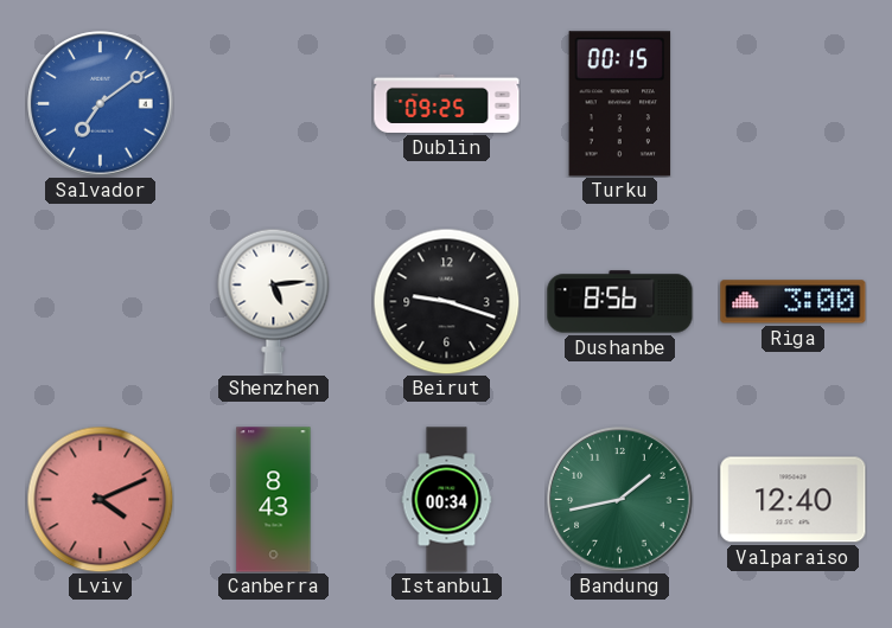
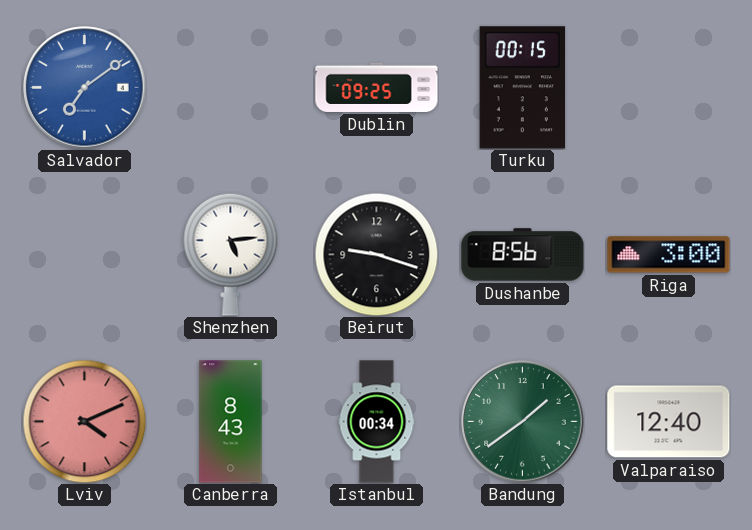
Bandung: 1:43 -> 1:39
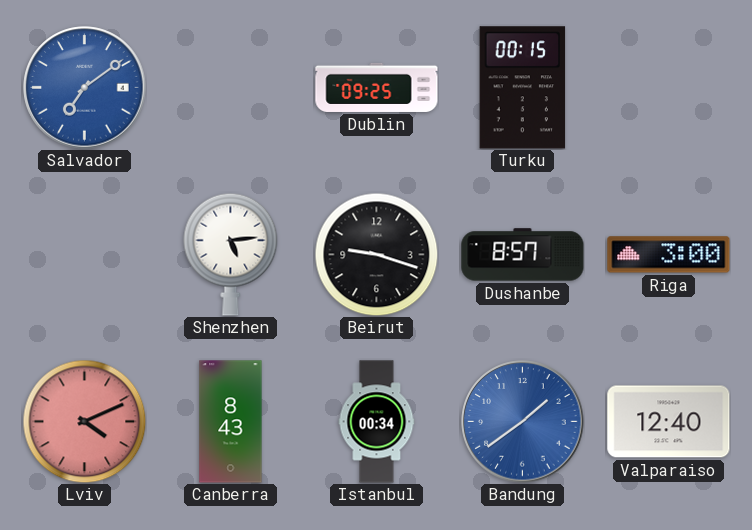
Dushanbe: 8:56 -> 8:57
Bandung dial: green -> blue
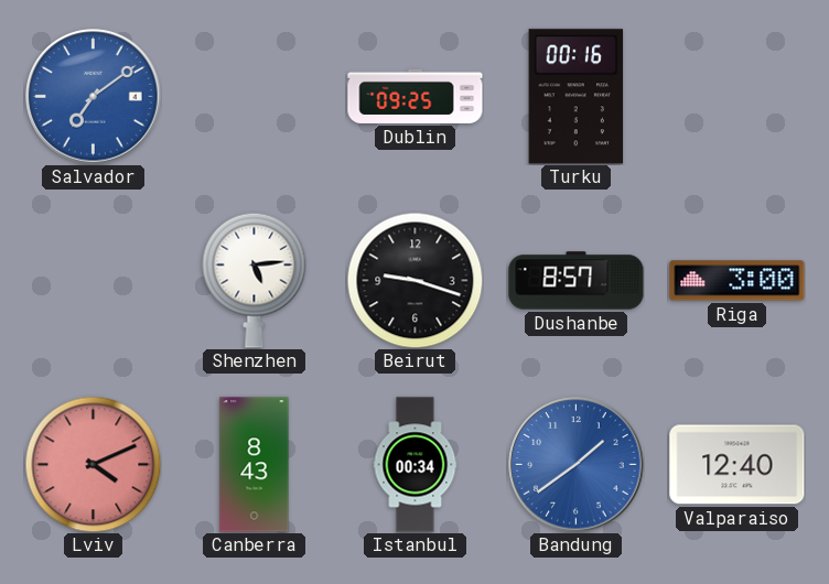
Turku: 00:15 -> 00:16
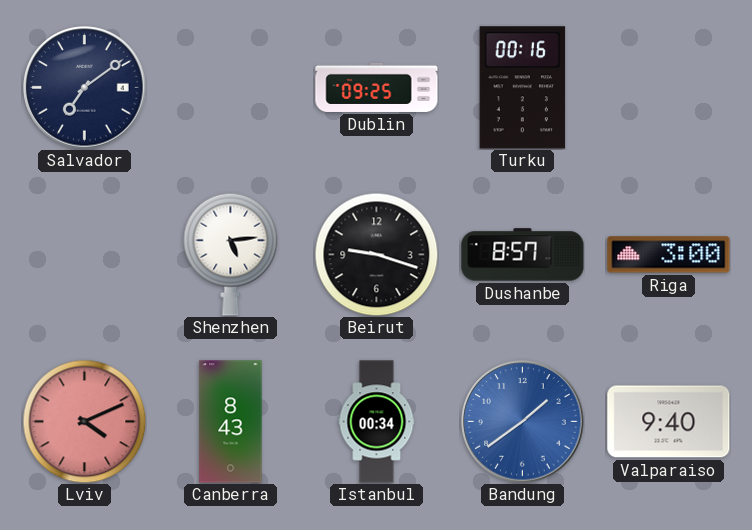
Salvador dial: blue -> navy
Valparaiso: 12:40 -> 9:40
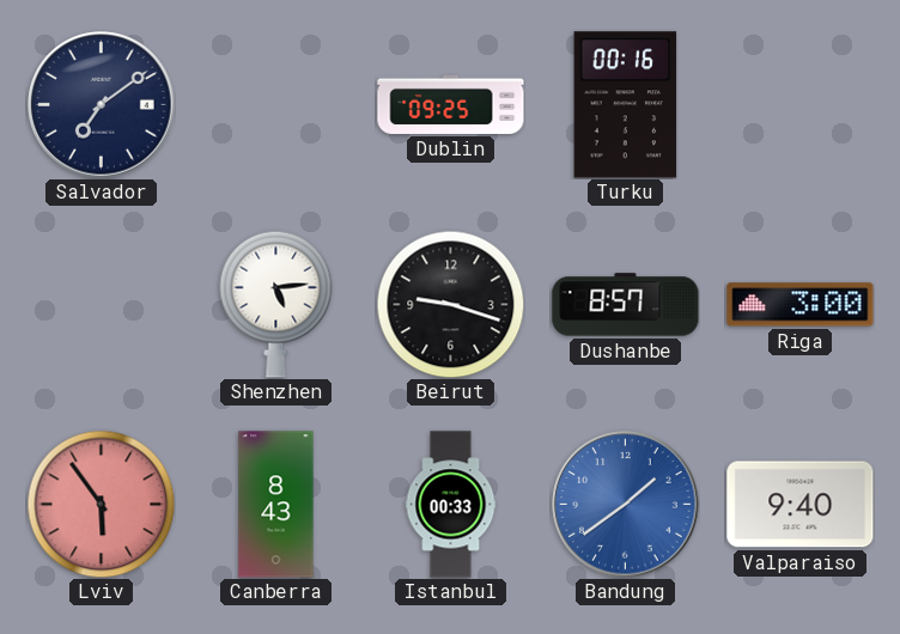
Lviv: 4:11 -> 5:54
Istanbul: 00:34 -> 00:33
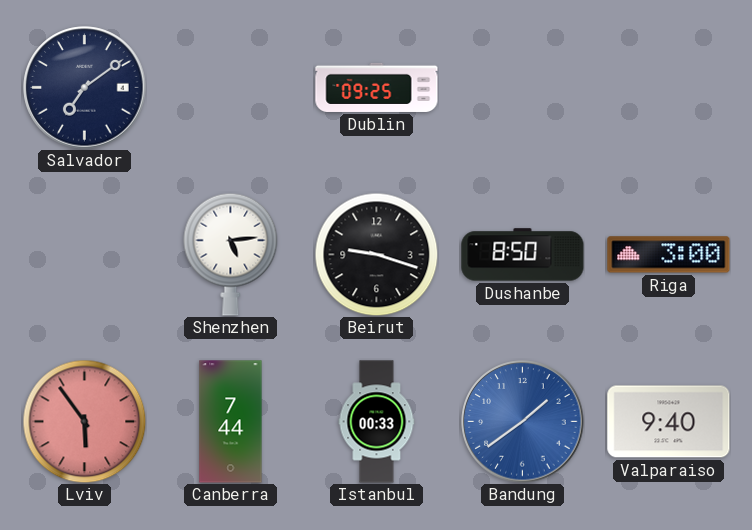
Turku: 00:16 -> none
Dushanbe: 8:57 -> 8:50
Canberra: 8:43 -> 7:44
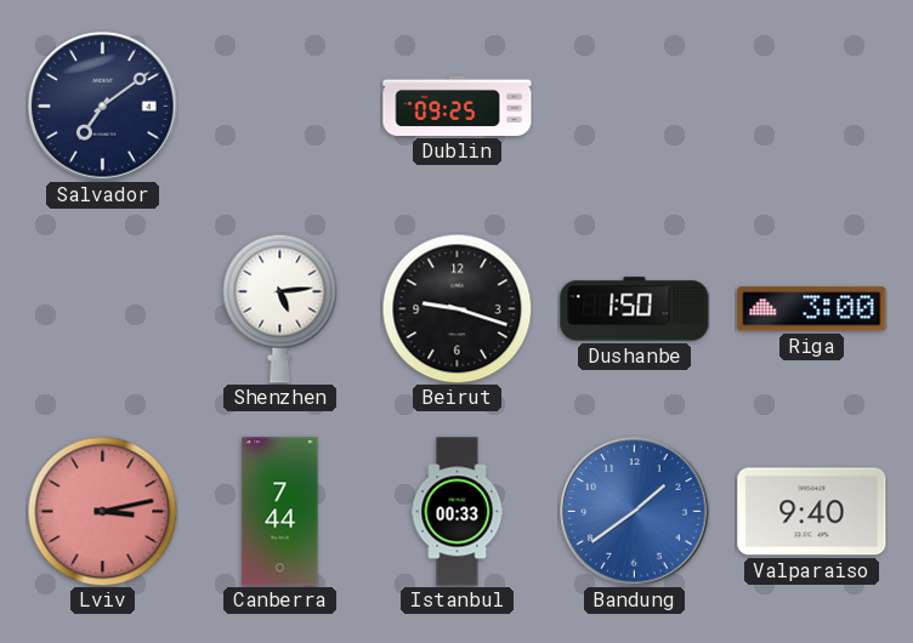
Dushanbe: 8:50 -> 1:50
Lviv: 5:54 -> 3:13
